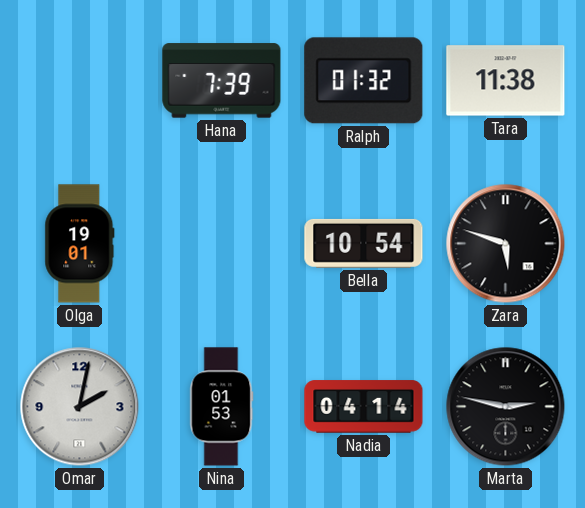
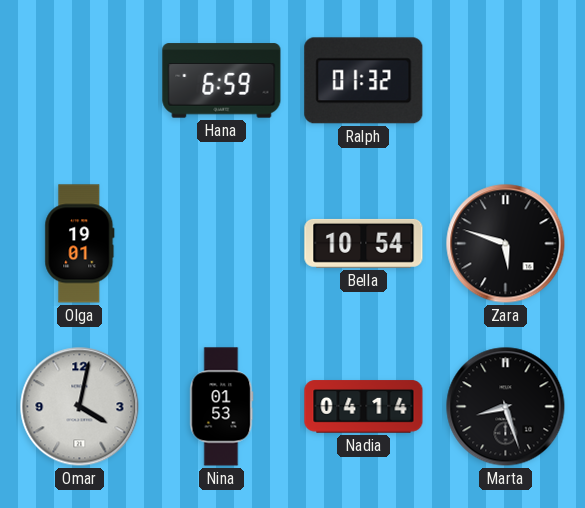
Hana: 7:39 -> 6:59
Tara: 11:38 -> none
Omar: 2:02 -> 4:02
Marta: 2:47 -> 8:27
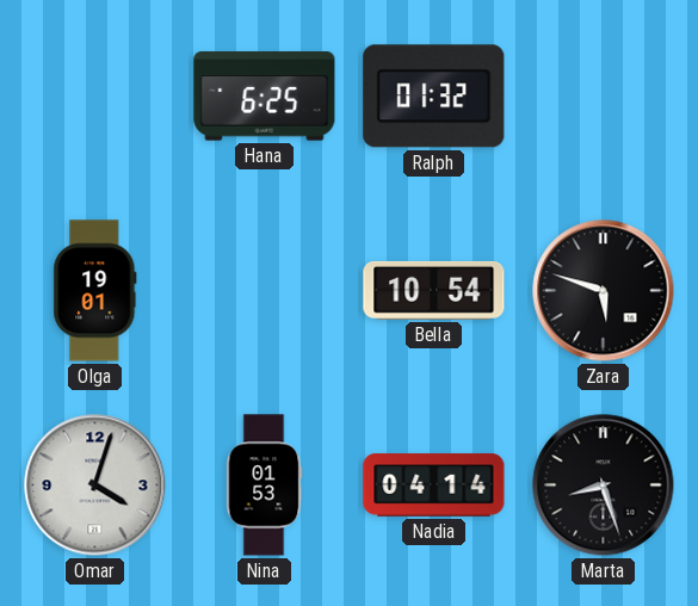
Hana: 6:59 -> 6:25
Omar: 4:02 -> 4:03
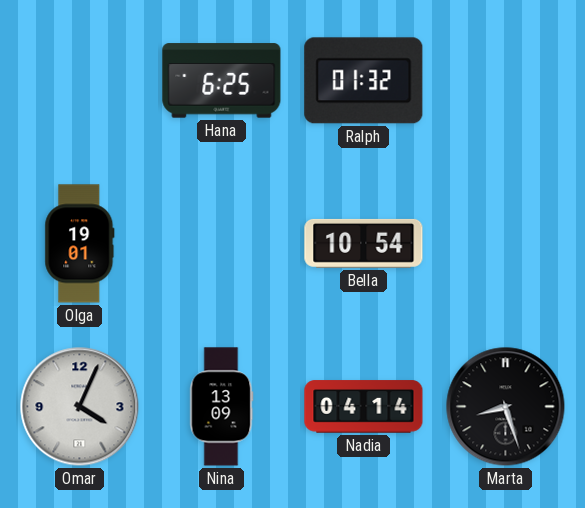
Zara: 5:48 -> none
Omar: 4:03 -> 4:04
Nina: 01:53 -> 13:09
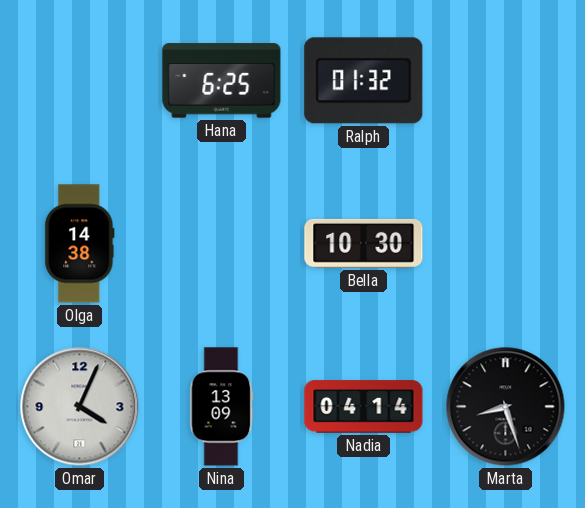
Olga: 19:01 -> 14:38
Bella: 10:54 -> 10:30
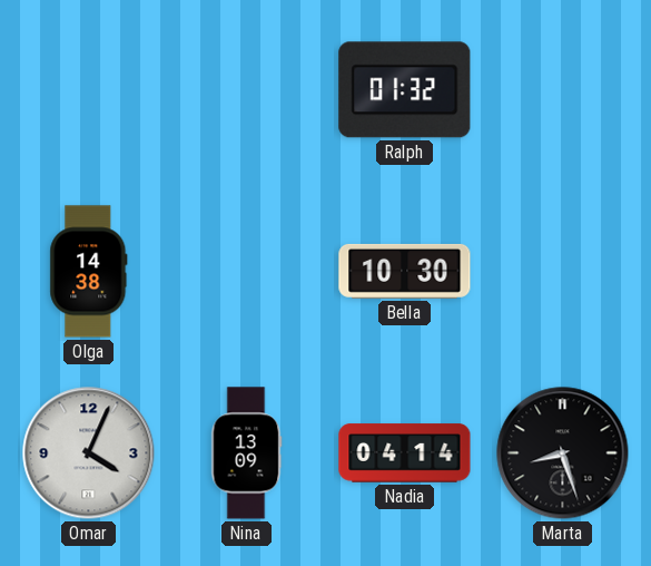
Hana: 6:25 -> none
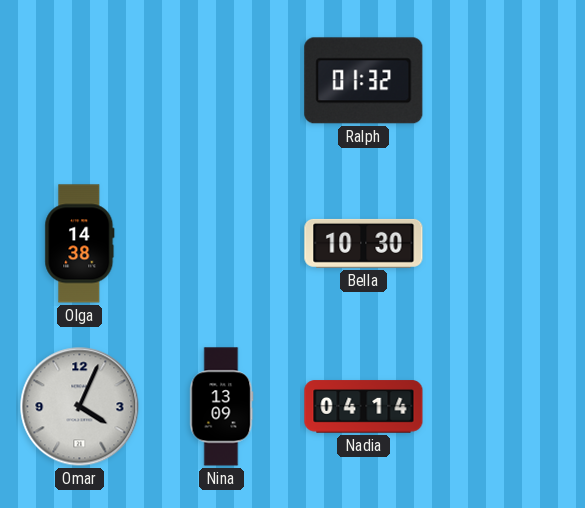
Marta: 8:27 -> none
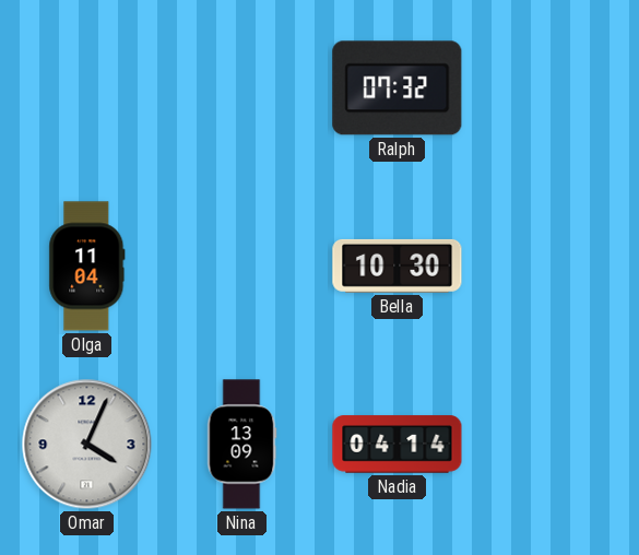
Ralph: 01:32 -> 07:32
Olga: 14:38 -> 11:04
